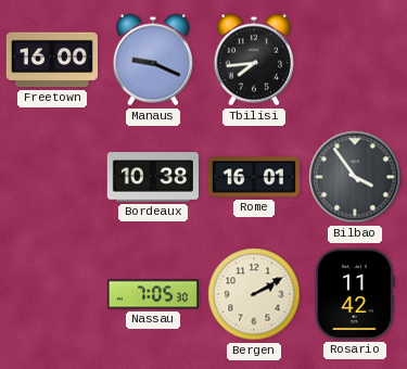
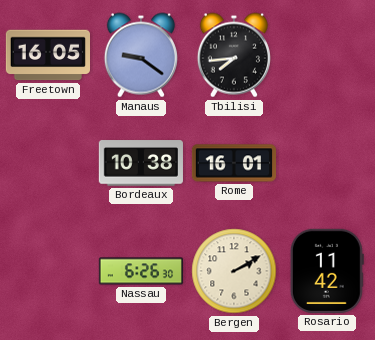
Freetown: 16:00 -> 16:05
Manaus: 9:19 -> 9:21
Bilbao: 3:54 -> none
Nassau: 7:05 -> 6:26
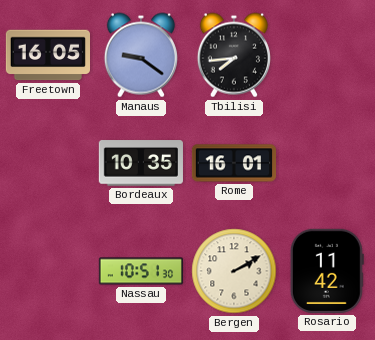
Bordeaux: 10:38 -> 10:35
Nassau: 6:26 -> 10:51
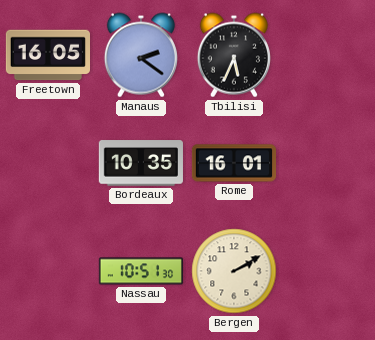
Manaus: 9:21 -> 2:21
Tbilisi: 7:44 -> 5:34
Rosario: 11:42 -> none
